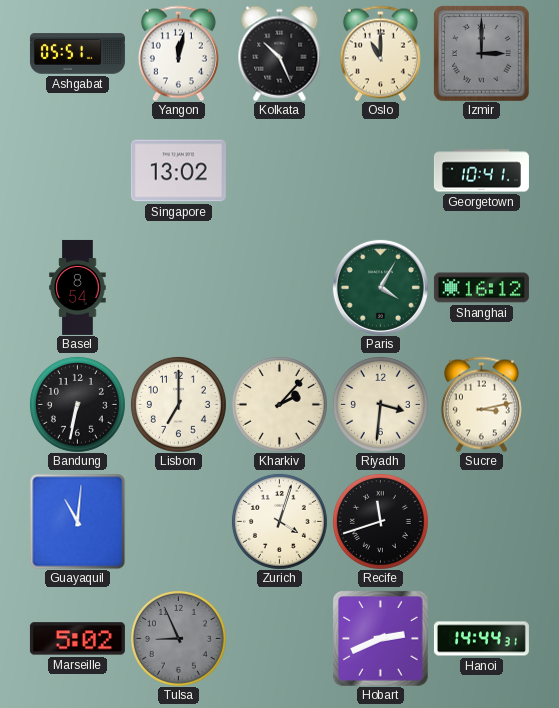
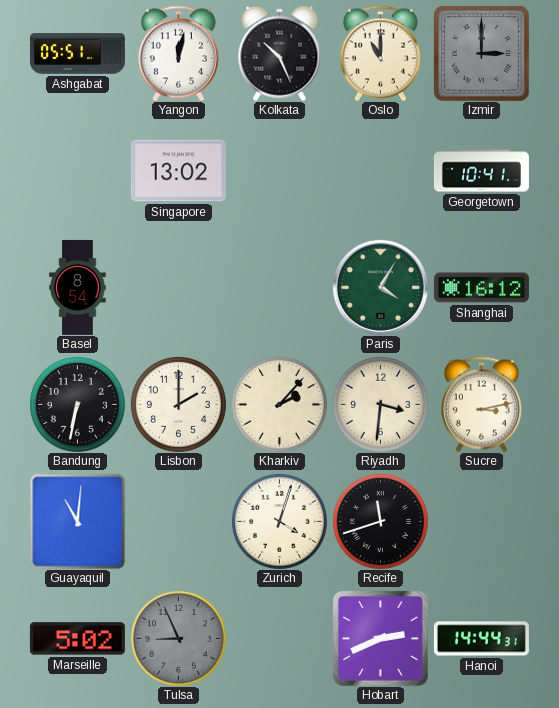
Lisbon: 7:00 -> 2:00
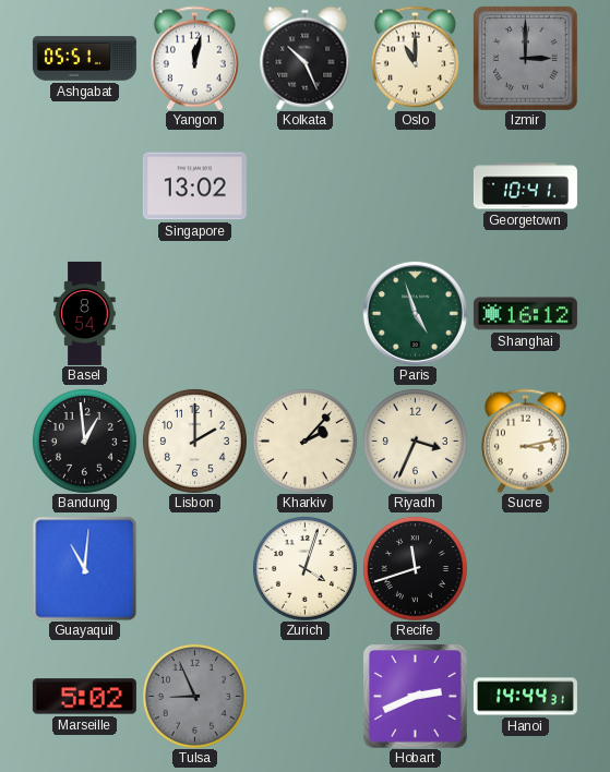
Paris: 4:05 -> 4:57
Bandung: 6:32 -> 12:59
Riyadh: 3:31 -> 3:34
